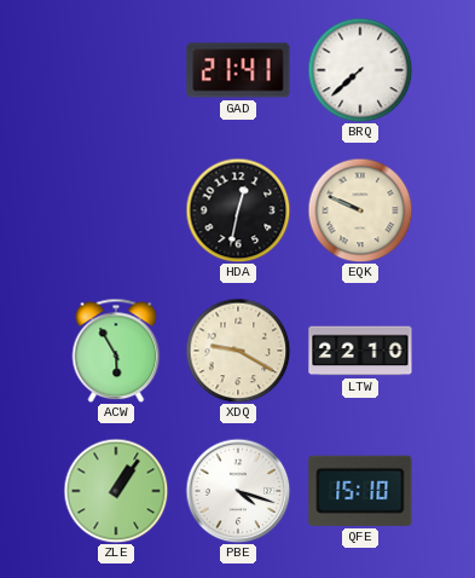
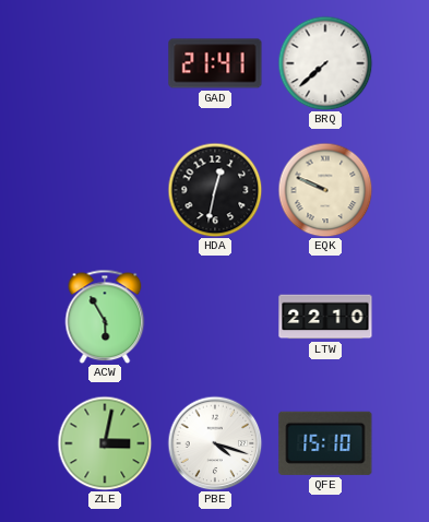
XDQ: 9:20 -> none
ZLE: 1:06 -> 3:02
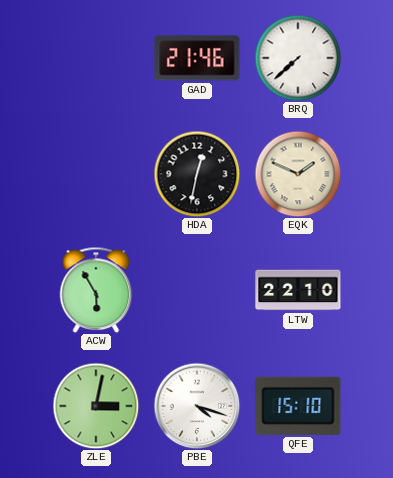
GAD: 21:41 -> 21:46
EQK: 9:49 -> 1:49
